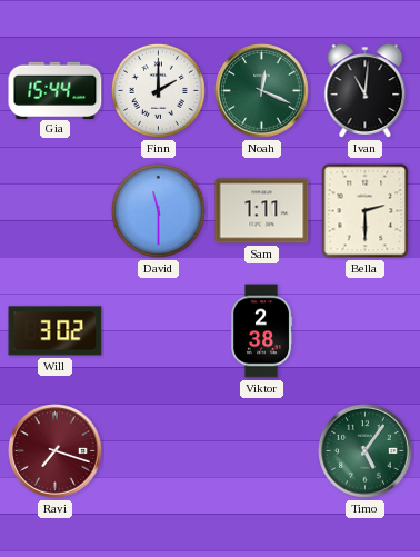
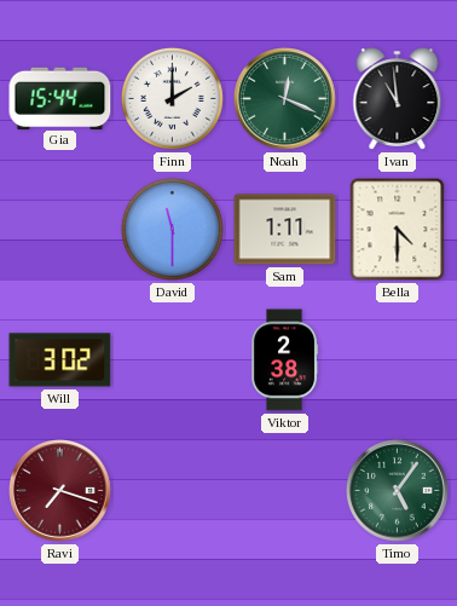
Ivan: 11:01 -> 10:59
Bella: 2:30 -> 4:30
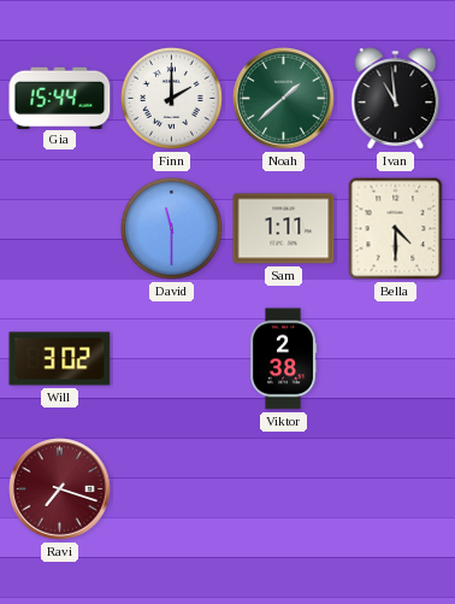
Noah: 12:19 -> 1:38
Timo: 5:06 -> none
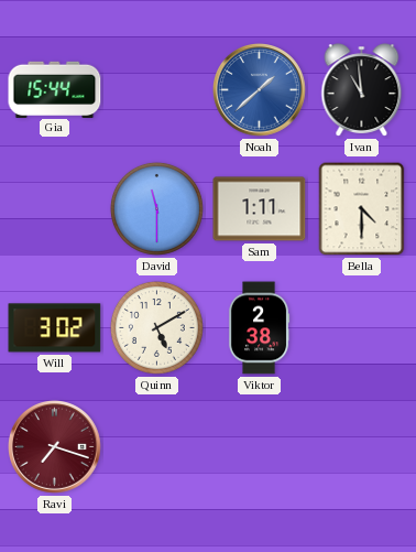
Finn: 2:00 -> none
Noah dial: green -> blue
Quinn: none -> 5:10
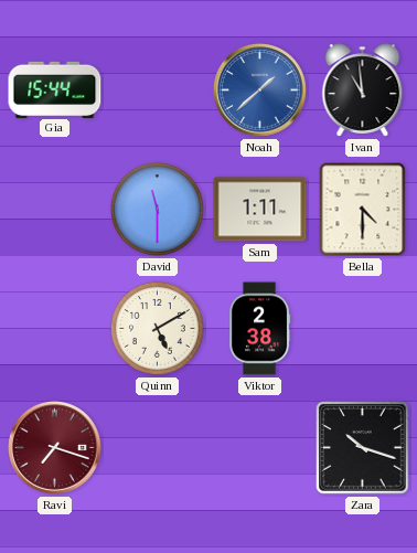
Will: 3:02 -> none
Zara: none -> 10:18
